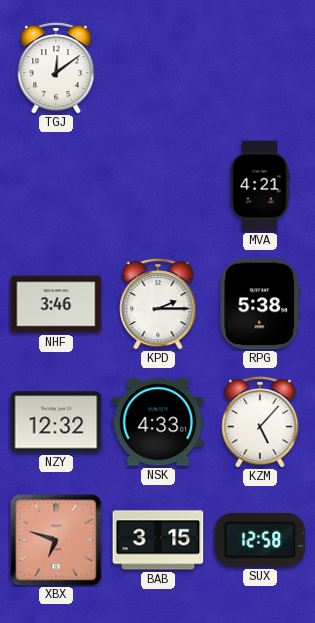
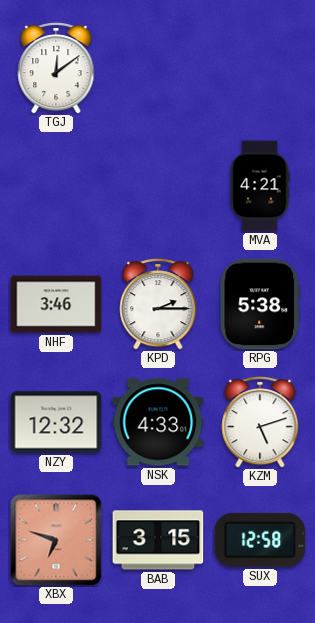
KZM: 5:07 -> 5:12
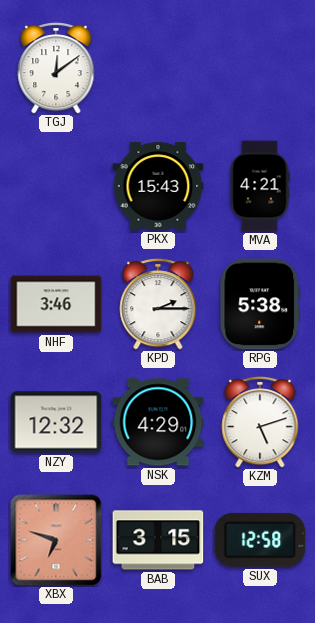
PKX: none -> 15:43
NSK: 4:33 -> 4:29
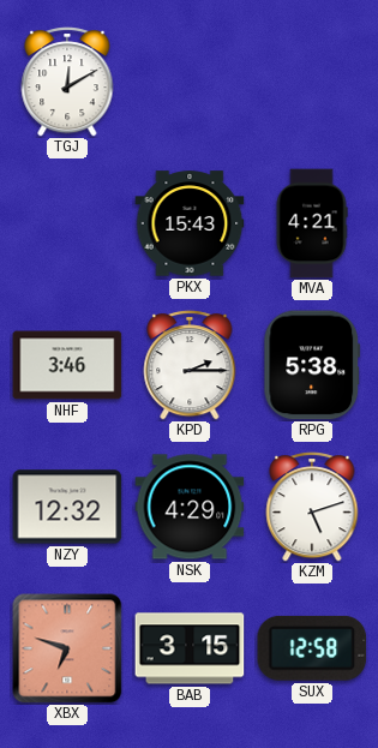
TGJ: 12:09 -> 12:10
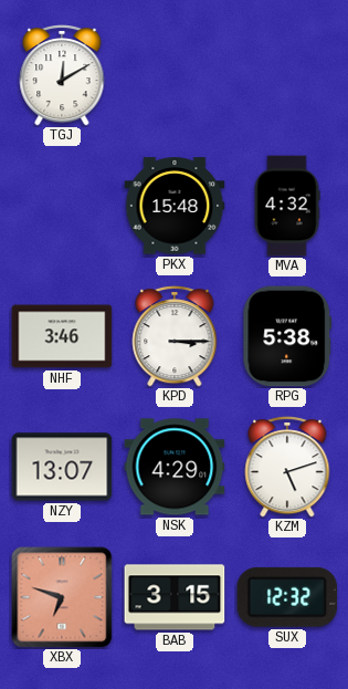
PKX: 15:43 -> 15:48
MVA: 4:21 -> 4:32
KPD: 2:15 -> 3:15
NZY: 12:32 -> 13:07
SUX: 12:58 -> 12:32
